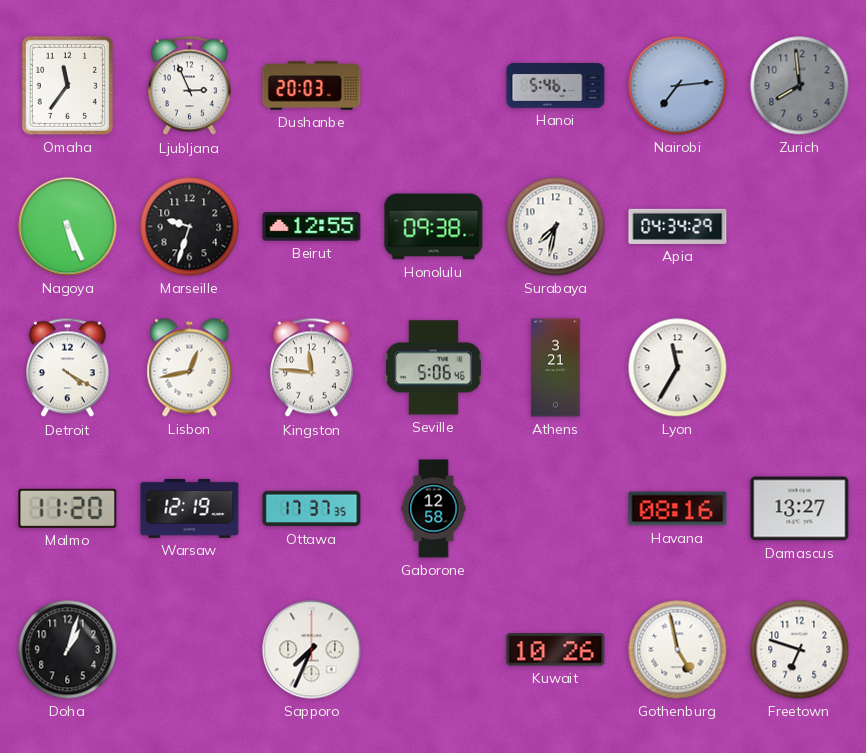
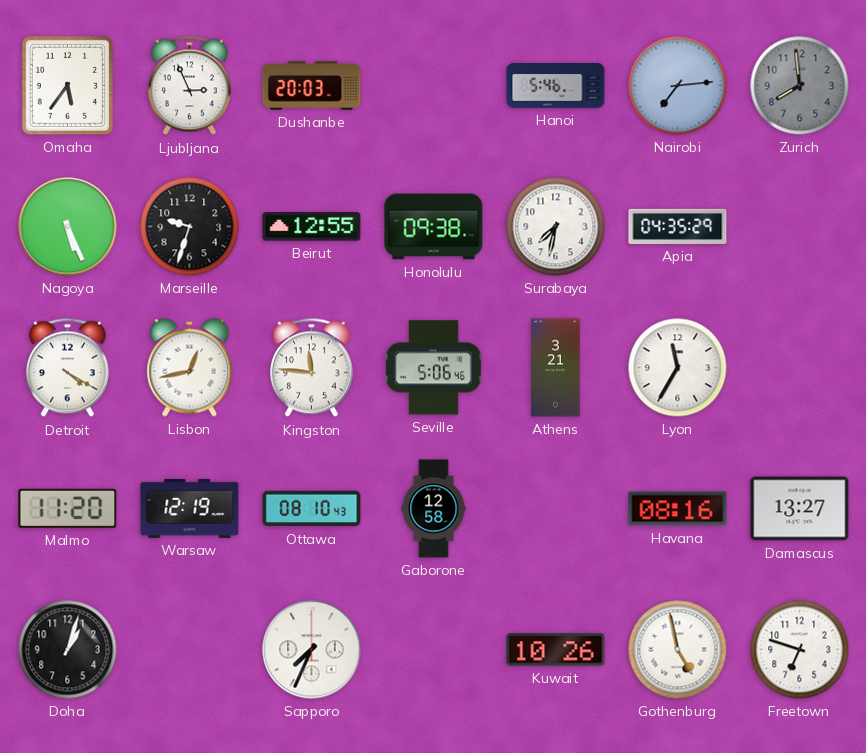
Omaha: 11:36 -> 5:36
Apia: 04:34 -> 04:35
Ottawa: 17:37 -> 08:10
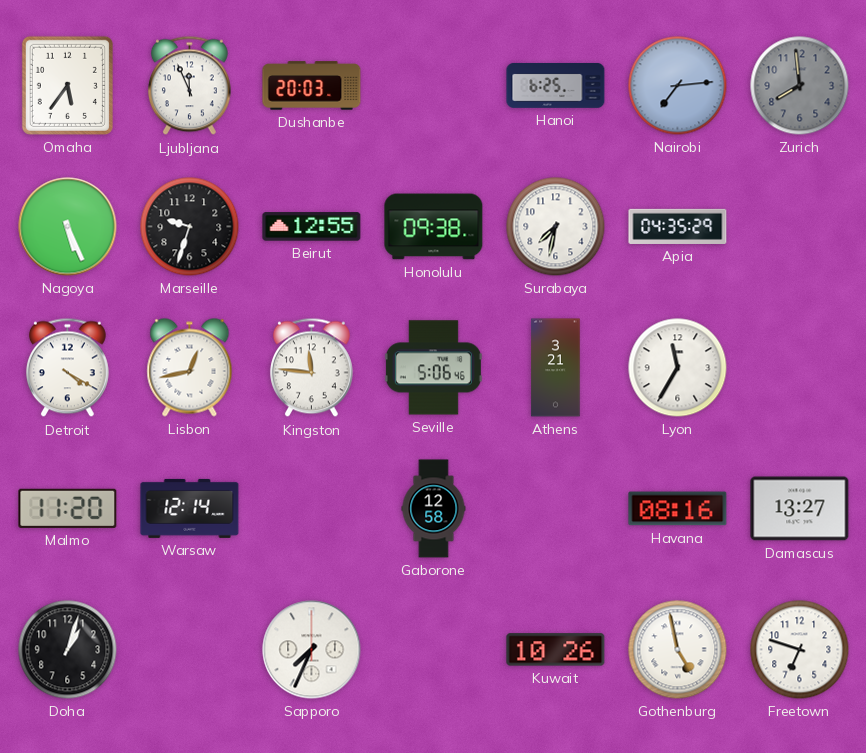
Ljubljana: 2:56 -> 11:56
Hanoi: 5:46 -> 6:25
Warsaw: 12:19 -> 12:14
Ottawa: 08:10 -> none
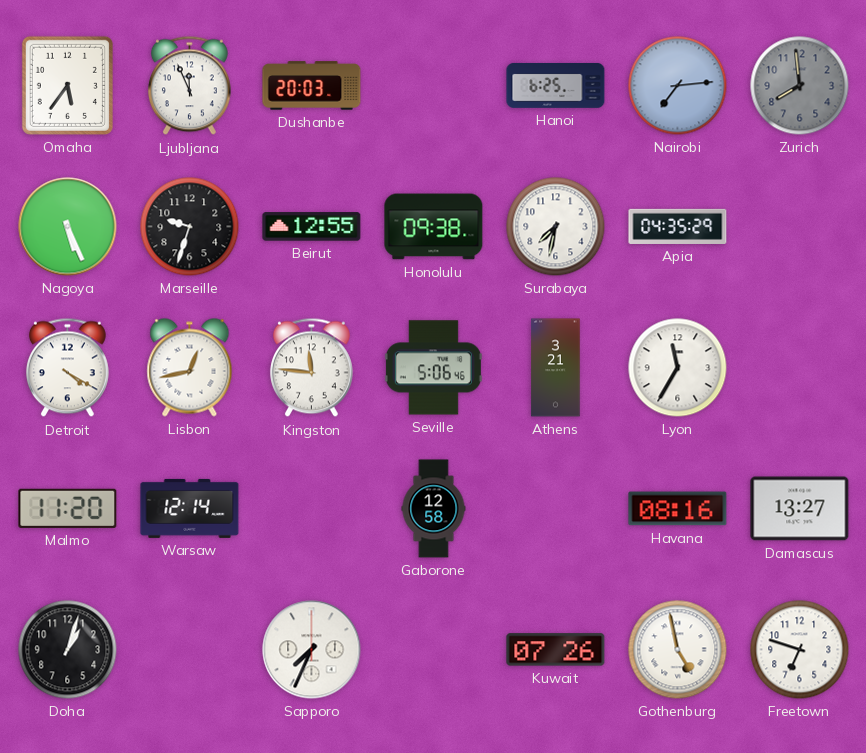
Kuwait: 10:26 -> 07:26
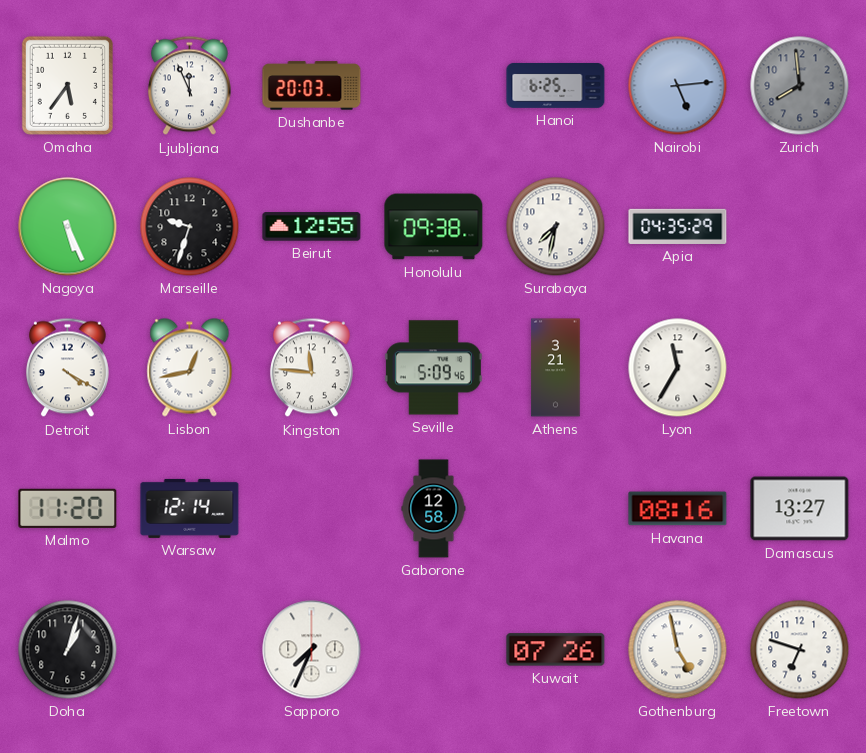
Nairobi: 7:14 -> 5:14
Seville: 5:06 -> 5:09
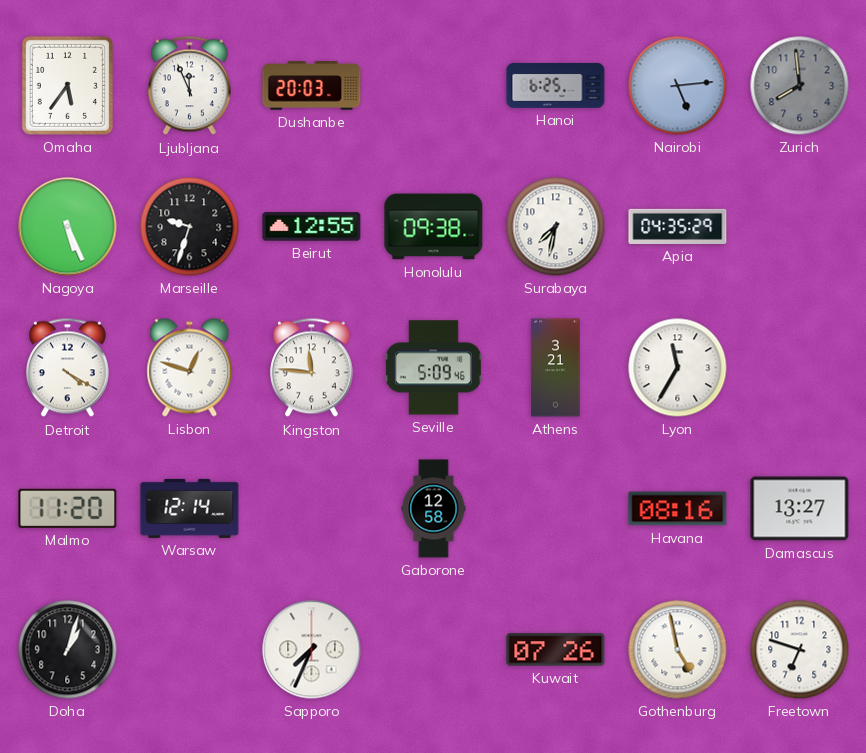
Lisbon: 12:43 -> 12:48
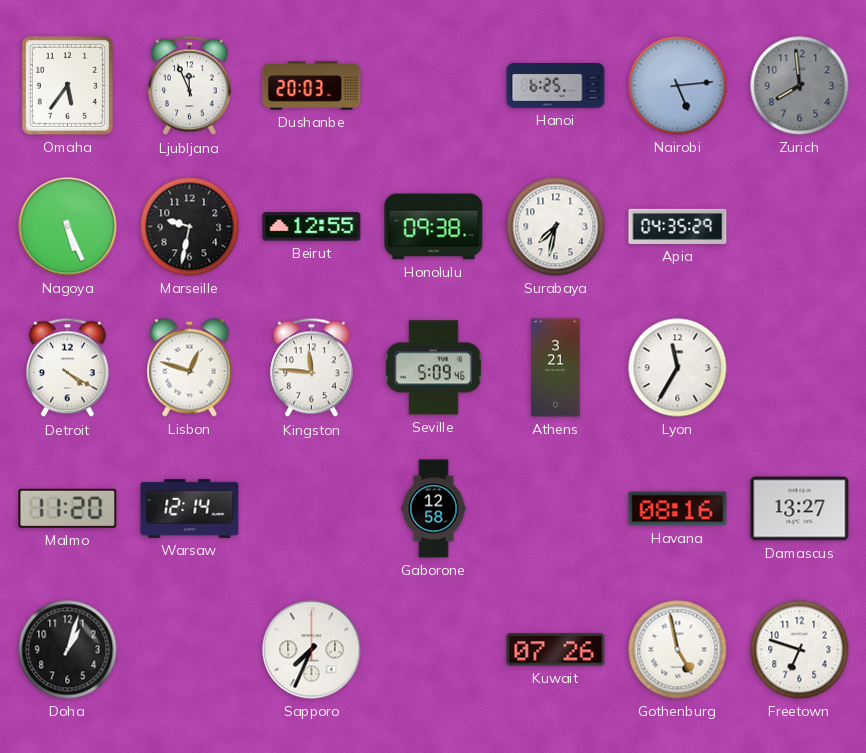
Marseille: 9:33 -> 9:32
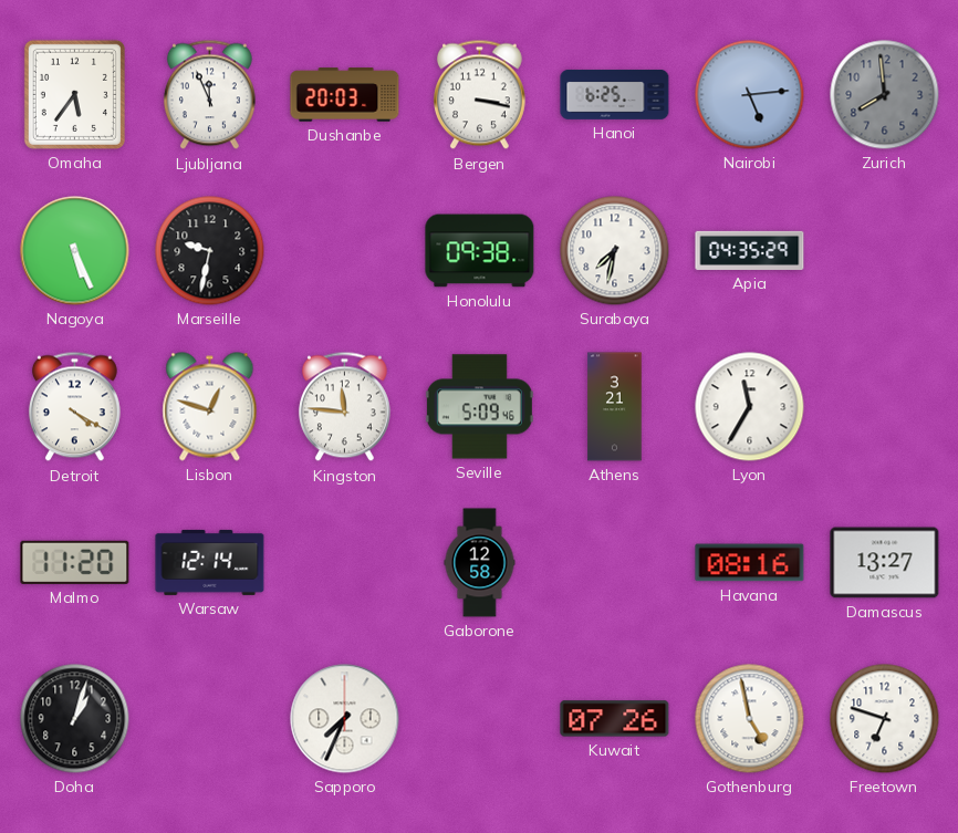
Bergen: none -> 3:17
Beirut: 12:55 -> none
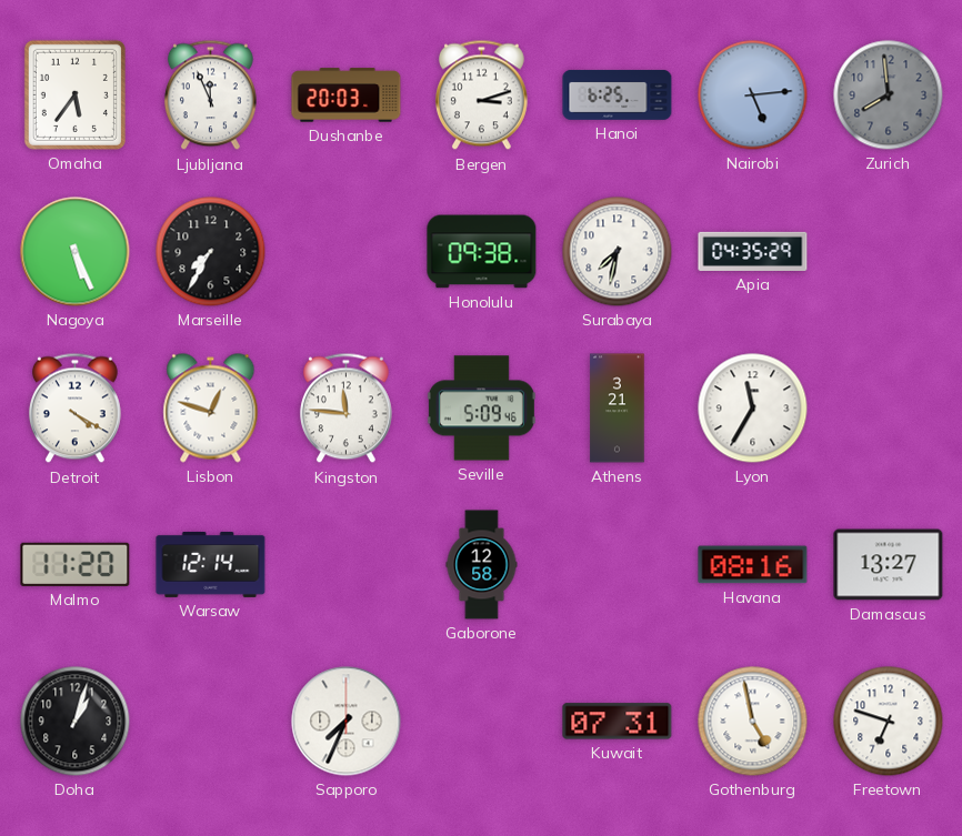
Bergen: 3:17 -> 3:12
Marseille: 9:32 -> 7:35
Kuwait: 07:26 -> 07:31
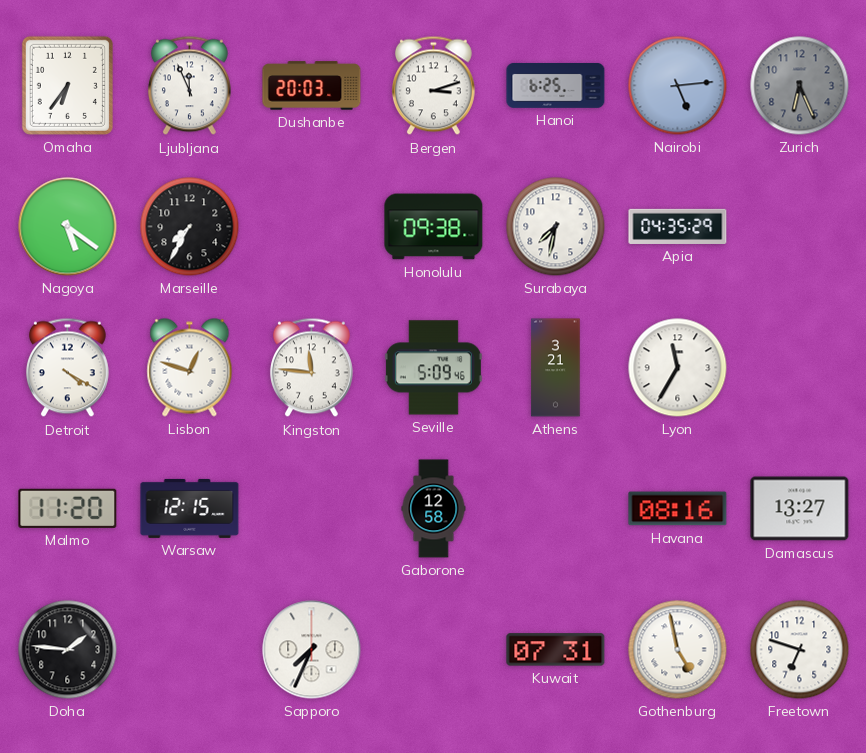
Omaha: 5:36 -> 6:36
Zurich: 7:59 -> 6:26
Nagoya: 5:26 -> 5:21
Warsaw: 12:14 -> 12:15
Doha: 1:03 -> 1:46
